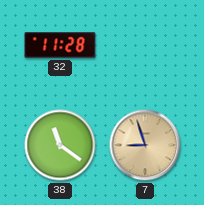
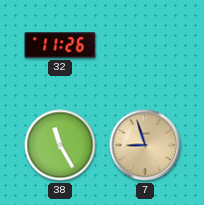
32: 11:28 -> 11:26
38: 11:21 -> 11:25
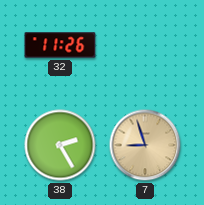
38: 11:25 -> 2:25
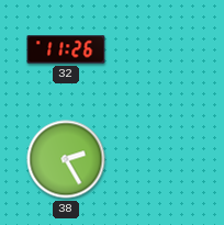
7: 8:57 -> none
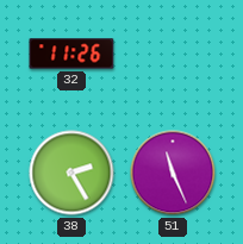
51: none -> 11:26
